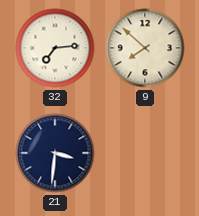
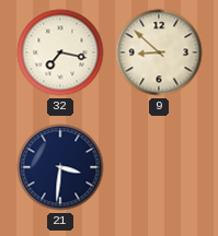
32: 7:14 -> 7:17
9: 7:52 -> 8:52
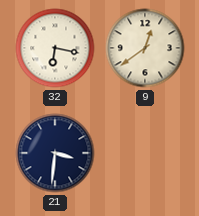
32: 7:17 -> 6:17
9: 8:52 -> 12:39
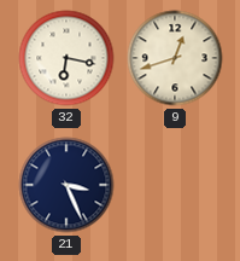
9: 12:39 -> 12:42
21: 3:31 -> 3:26
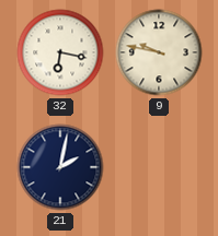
9: 12:42 -> 9:47
21: 3:26 -> 2:02
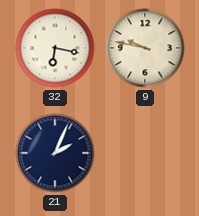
21: 2:02 -> 2:04
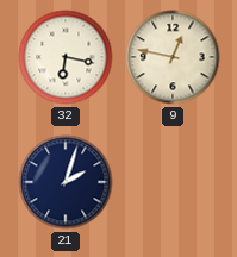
9: 9:47 -> 12:47
21: 2:04 -> 2:03
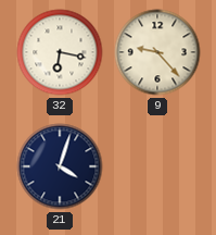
9: 12:47 -> 9:23
21: 2:03 -> 4:03
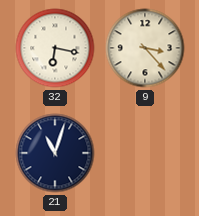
9: 9:23 -> 3:23
21: 4:03 -> 11:03
